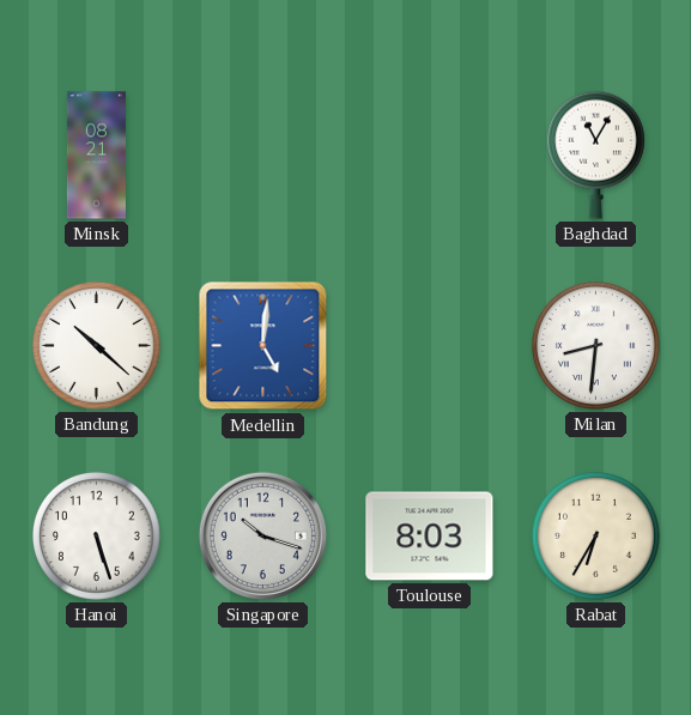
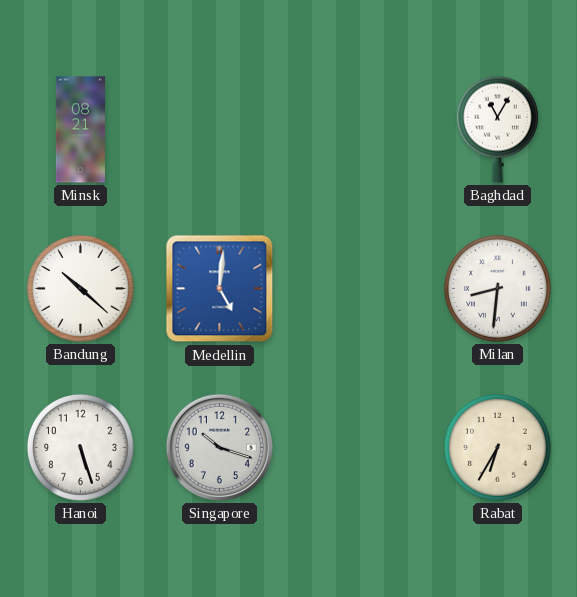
Toulouse: 8:03 -> none
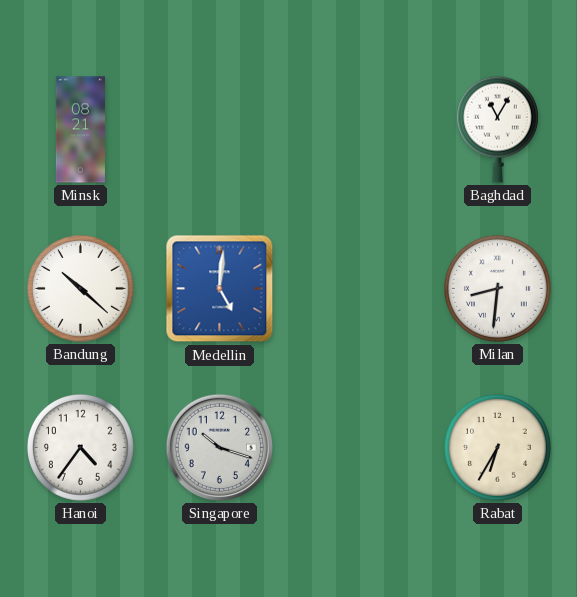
Hanoi: 5:27 -> 4:36
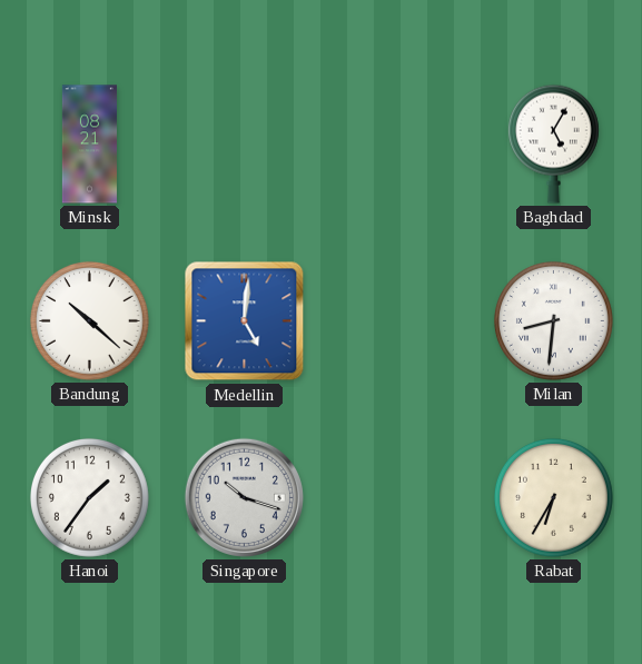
Baghdad: 11:05 -> 5:05
Hanoi: 4:36 -> 1:36
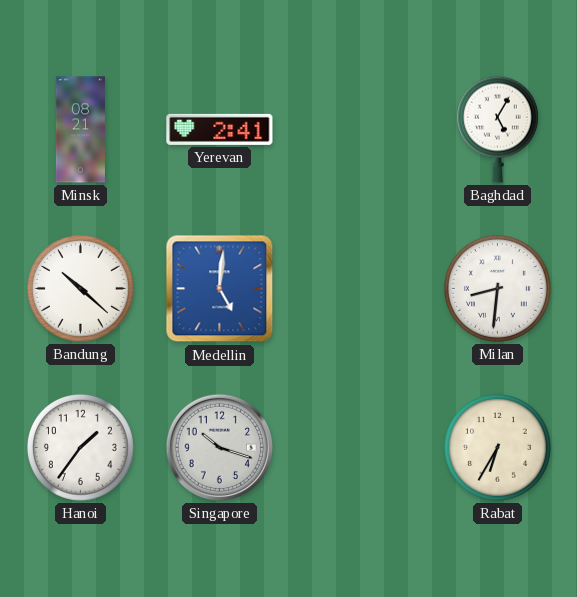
Yerevan: none -> 2:41
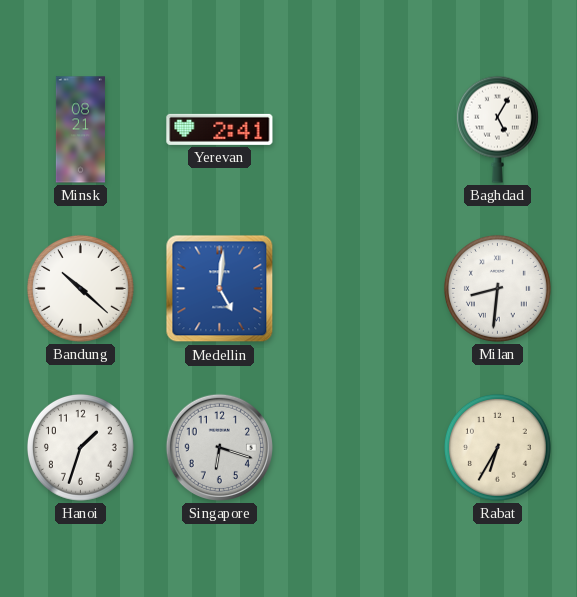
Hanoi: 1:36 -> 1:33
Singapore: 10:18 -> 6:18
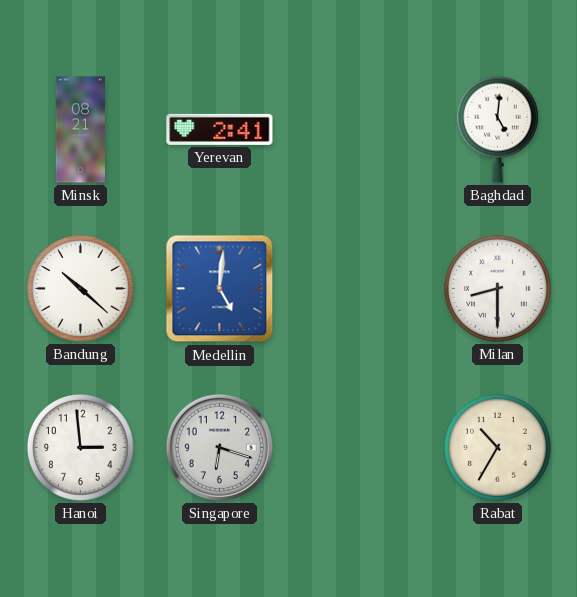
Baghdad: 5:05 -> 5:01
Milan: 8:31 -> 8:30
Hanoi: 1:33 -> 2:59
Rabat: 6:35 -> 10:35
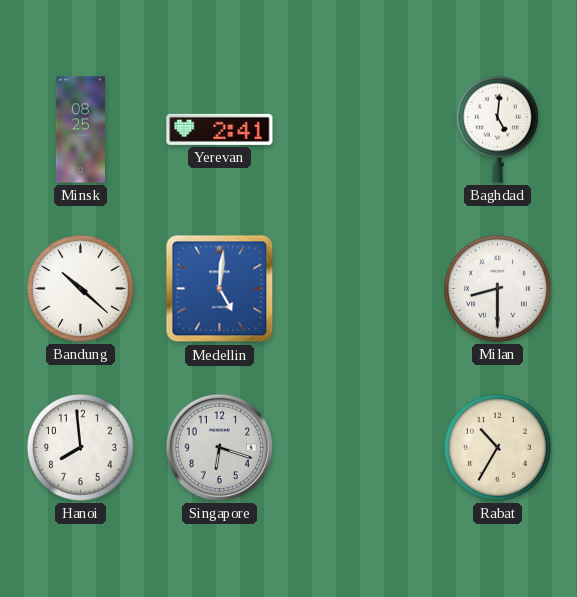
Minsk: 08:21 -> 08:25
Hanoi: 2:59 -> 7:59
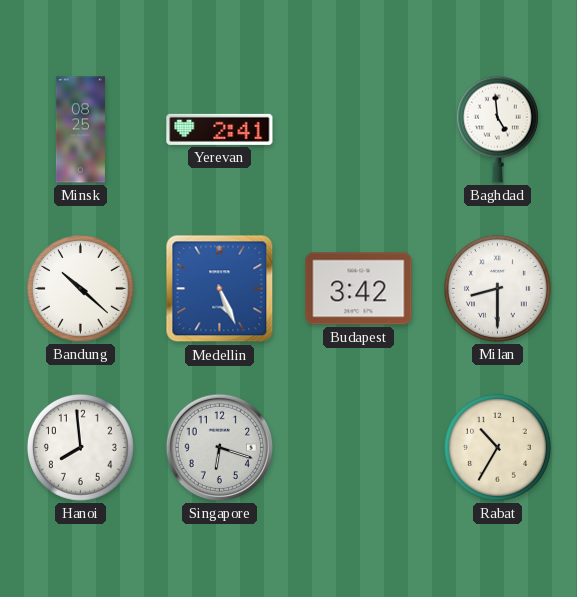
Baghdad: 5:01 -> 4:59
Medellin: 5:01 -> 5:26
Budapest: none -> 3:42
